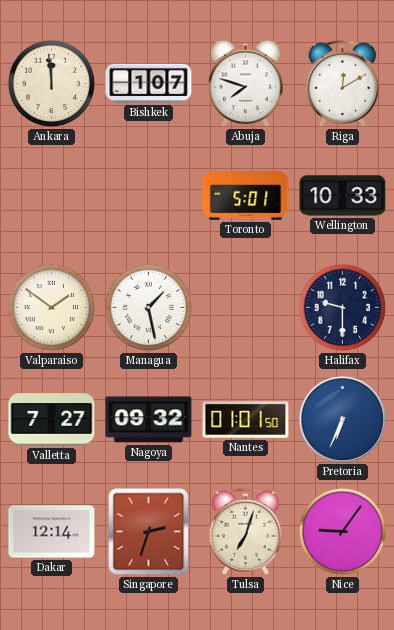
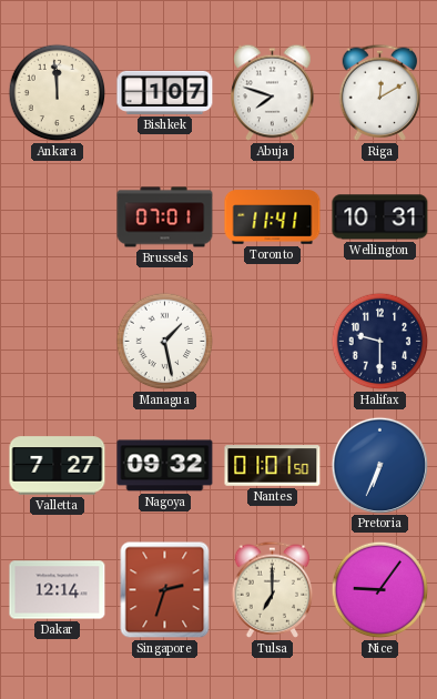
Brussels: none -> 07:01
Toronto: 5:01 -> 11:41
Wellington: 10:33 -> 10:31
Valparaiso: 1:51 -> none
Tulsa: 7:03 -> 7:00
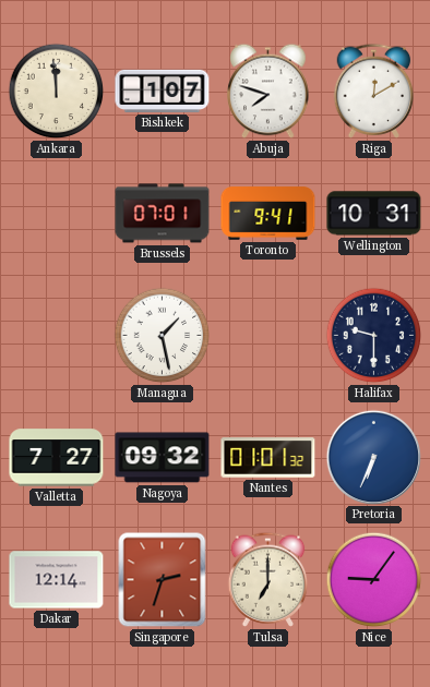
Toronto: 11:41 -> 9:41
Nantes: 01:01:50 -> 01:01:32
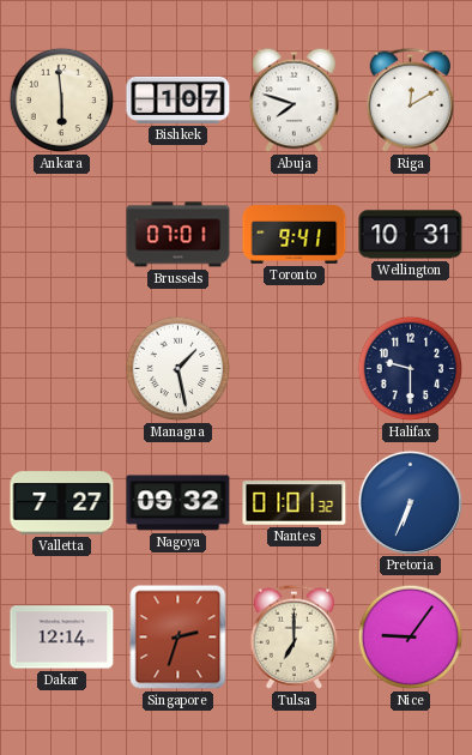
Ankara: 11:59 -> 5:59
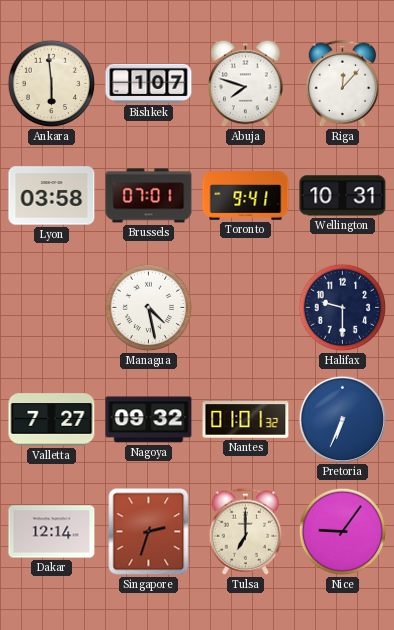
Riga: 12:10 -> 12:07
Lyon: none -> 03:58
Managua: 1:28 -> 4:28
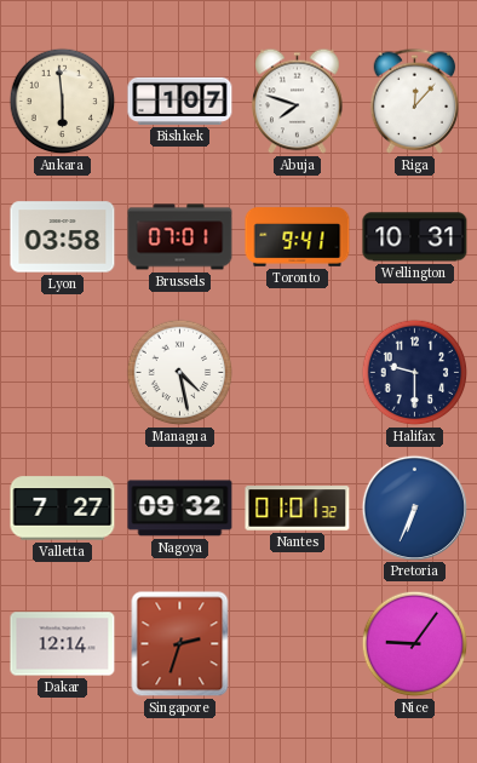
Tulsa: 7:00 -> none
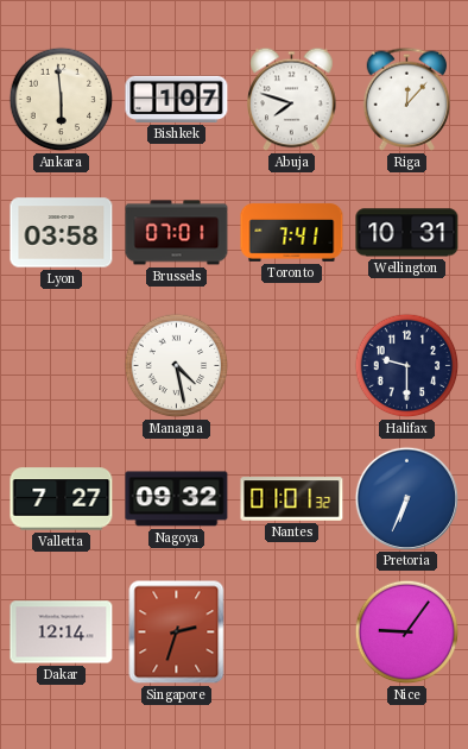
Toronto: 9:41 -> 7:41
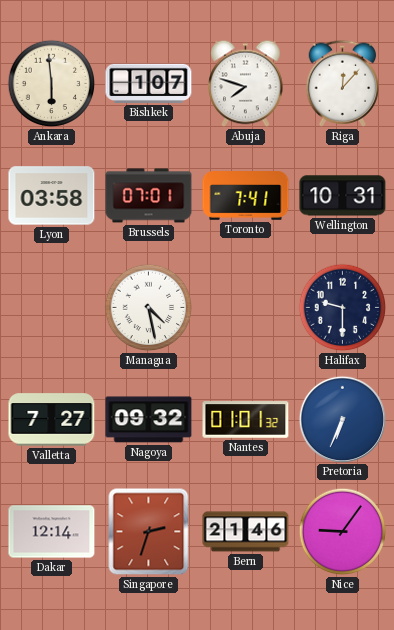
Bern: none -> 21:46
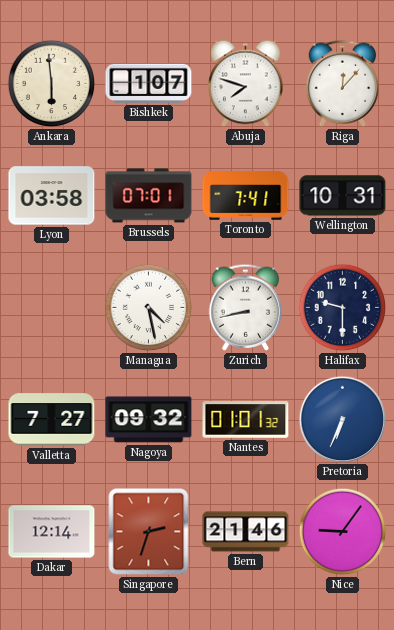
Zurich: none -> 8:43
